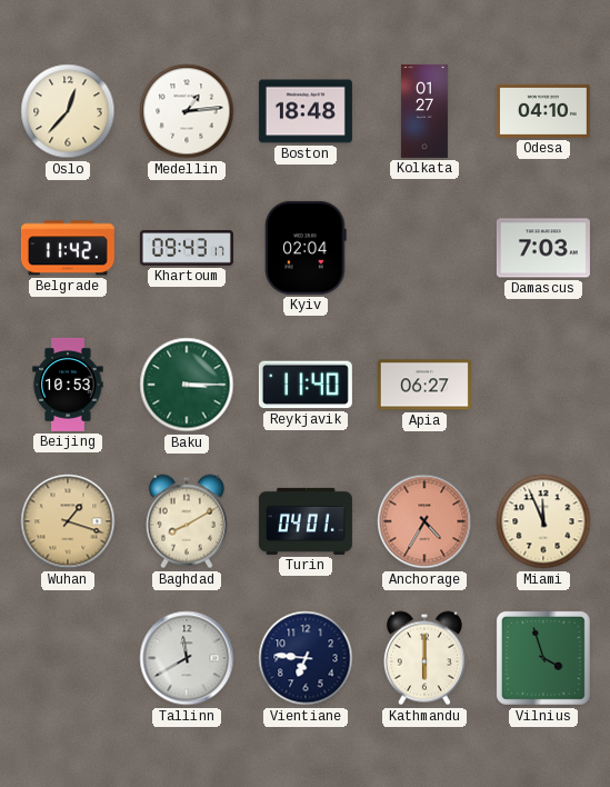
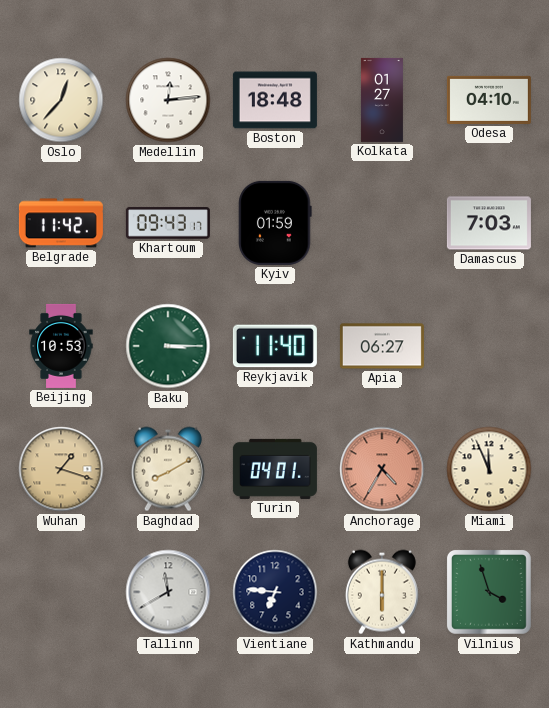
Medellin: 1:14 -> 12:14
Kyiv: 02:04 -> 01:59
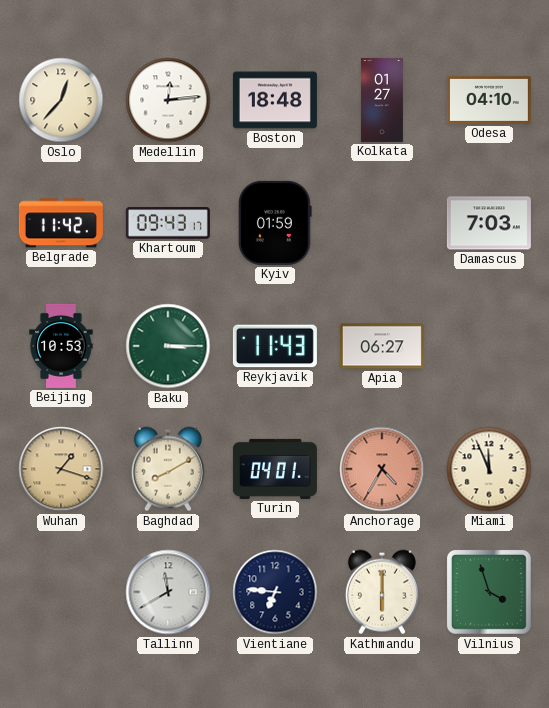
Reykjavik: 11:40 -> 11:43
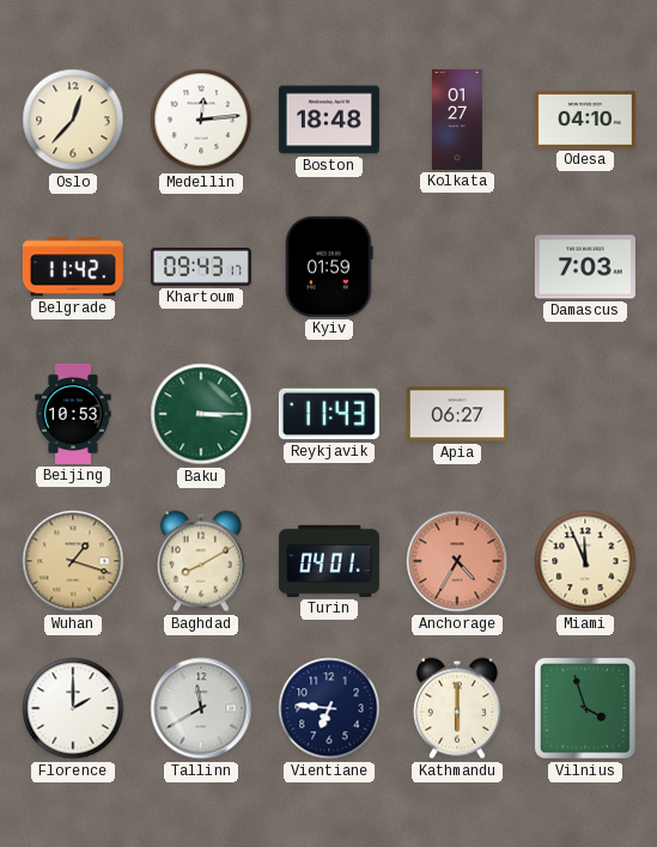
Florence: none -> 2:00
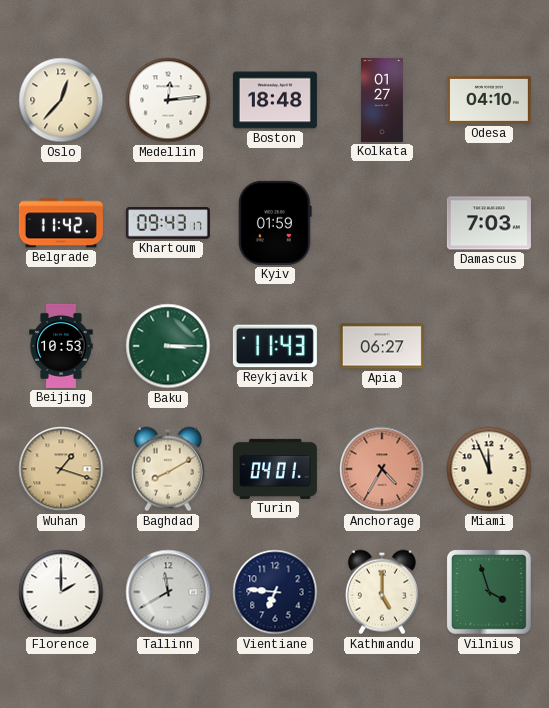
Kathmandu: 6:00 -> 5:00
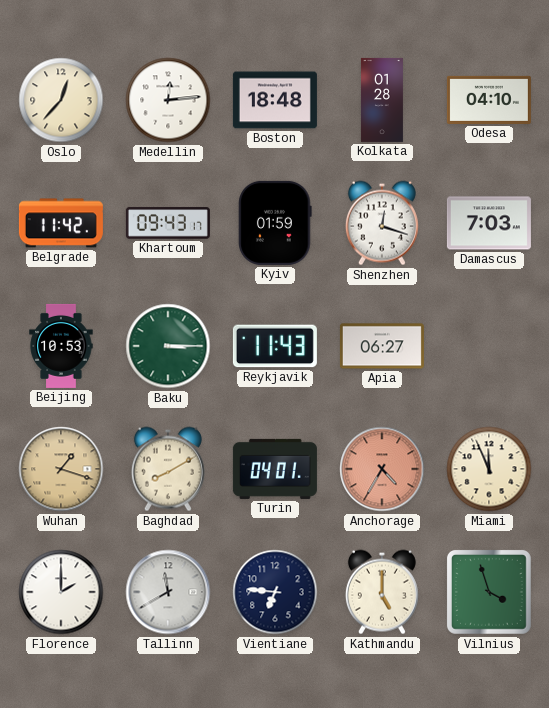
Kolkata: 01:27 -> 01:28
Shenzhen: none -> 12:18
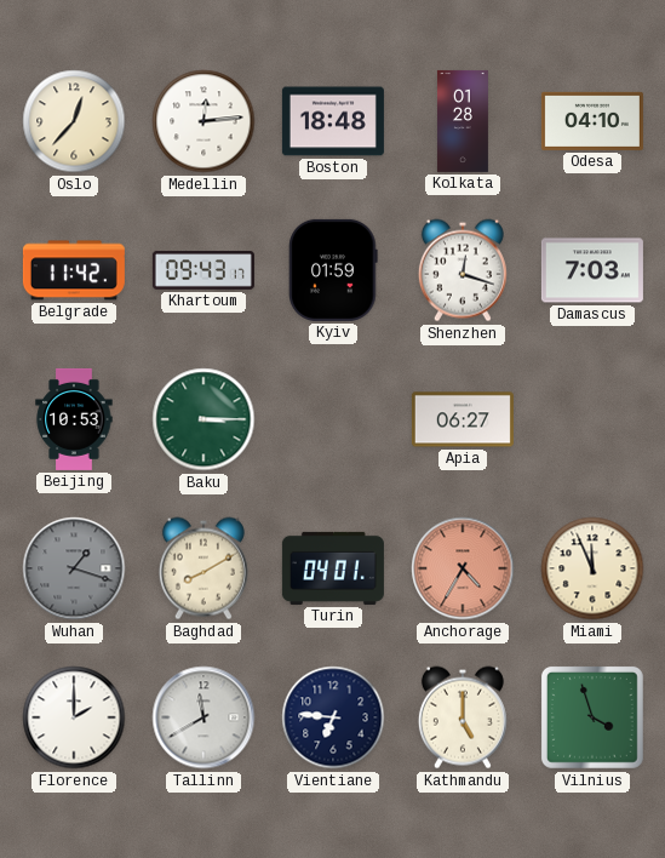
Reykjavik: 11:43 -> none
Wuhan dial: champagne -> grey
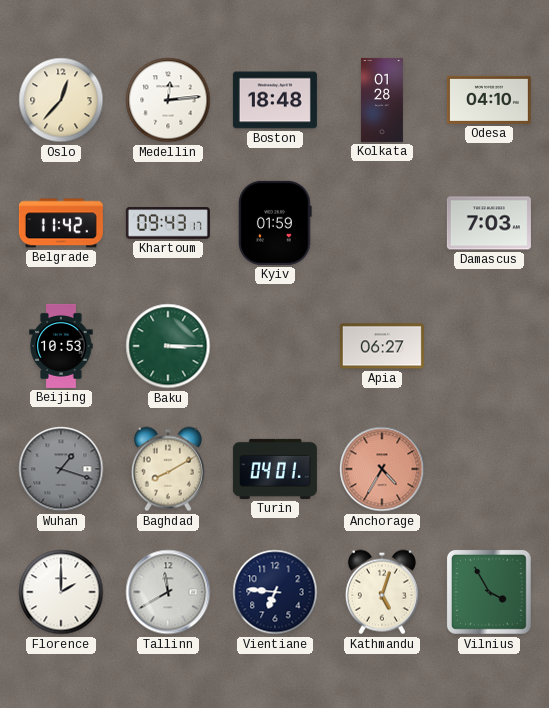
Shenzhen: 12:18 -> none
Miami: 11:56 -> none
Kathmandu: 5:00 -> 5:03
Vilnius: 3:57 -> 3:55
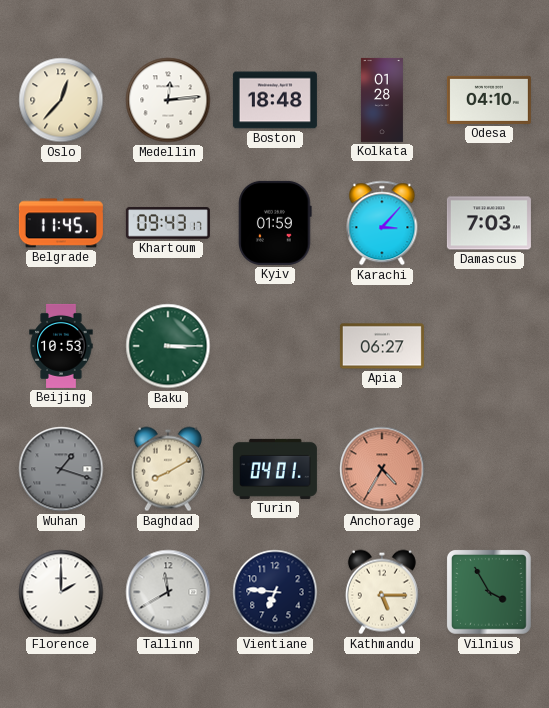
Belgrade: 11:42 -> 11:45
Karachi: none -> 3:07
Kathmandu: 5:03 -> 5:15
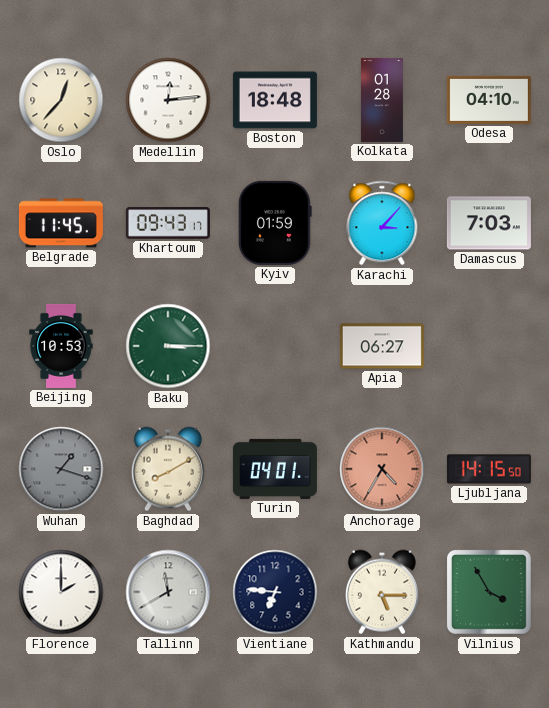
Ljubljana: none -> 14:15
